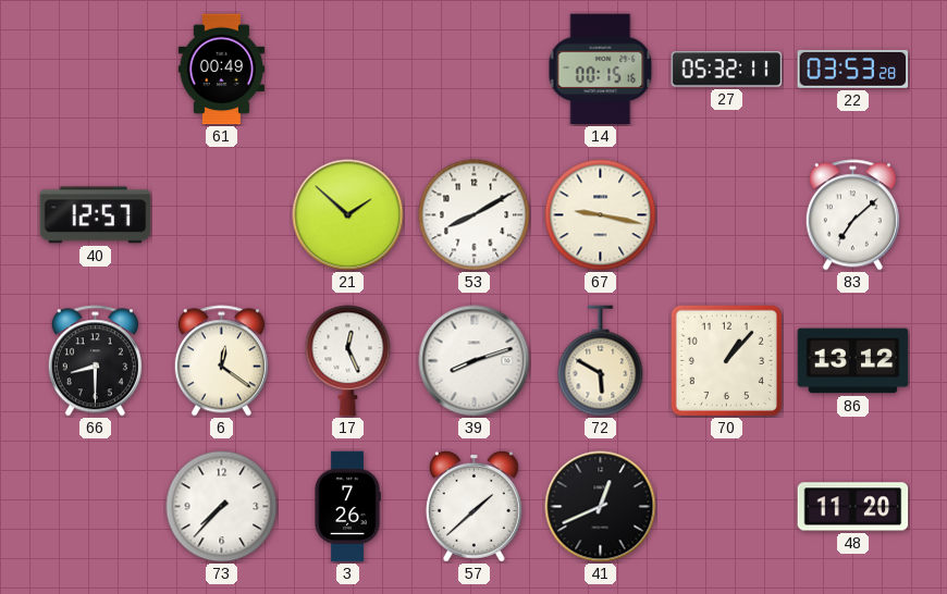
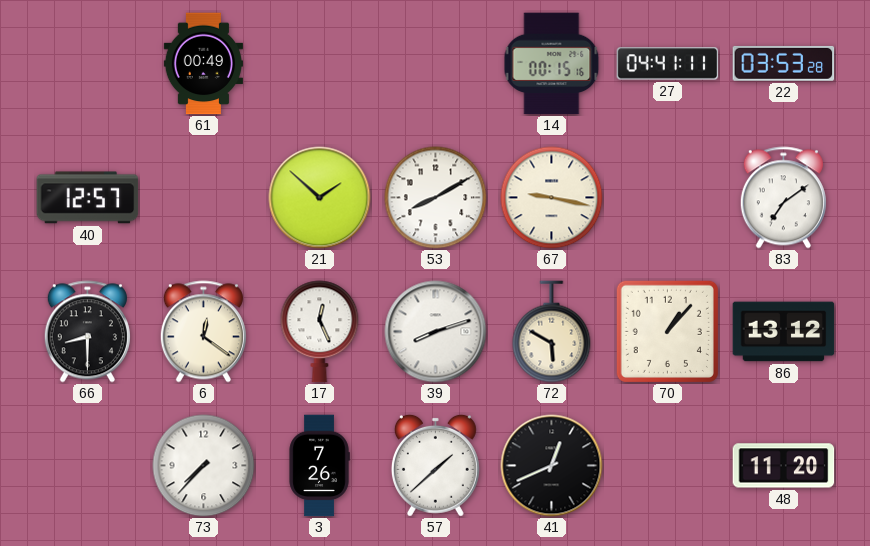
27: 05:32 -> 04:41
83: 7:08 -> 7:09
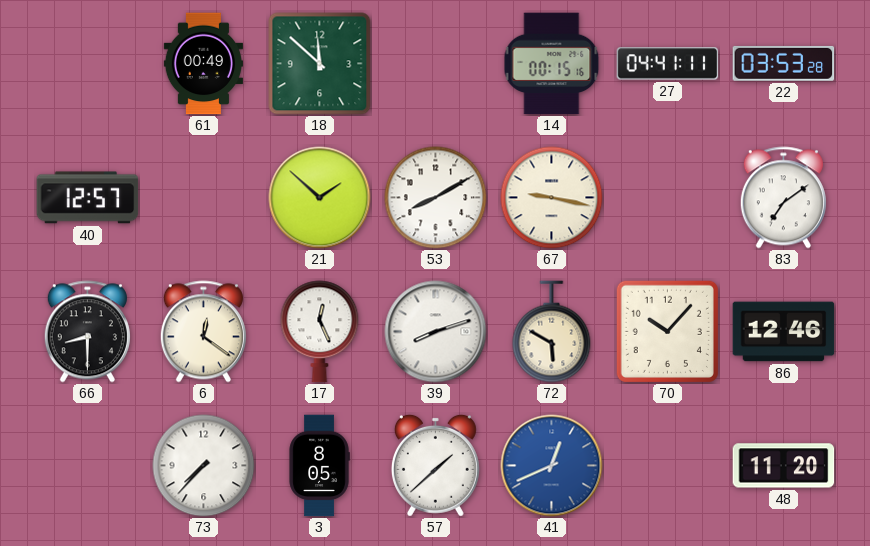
18: none -> 11:52
70: 1:07 -> 10:07
86: 13:12 -> 12:46
3: 7:26 -> 8:05
41 dial: black -> blue
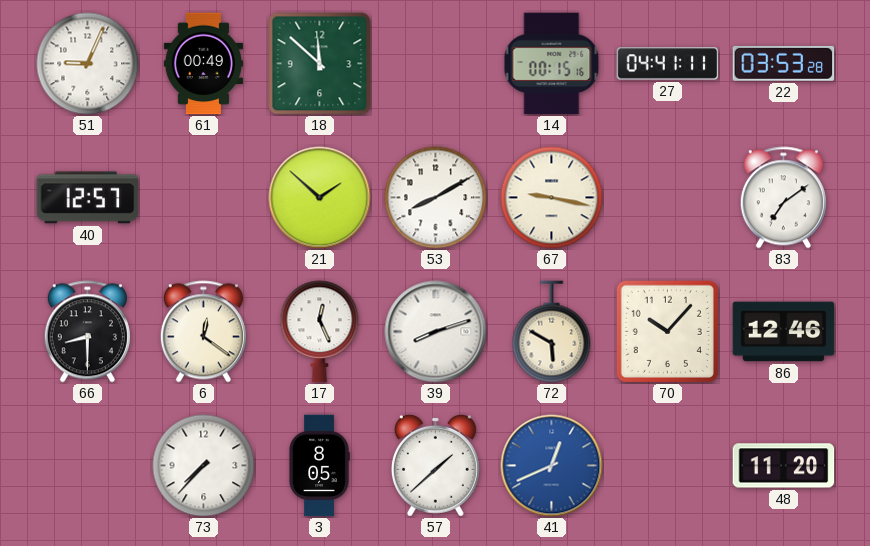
51: none -> 9:04
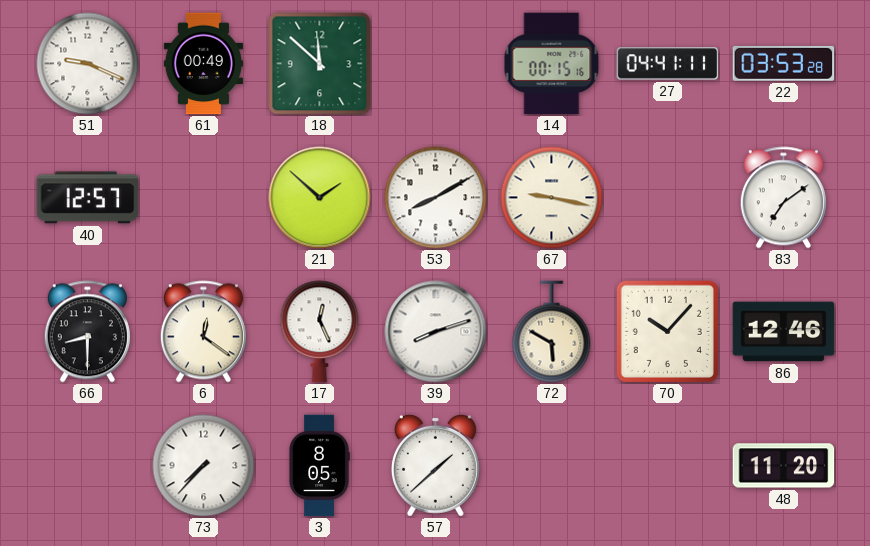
51: 9:04 -> 9:19
41: 12:41 -> none
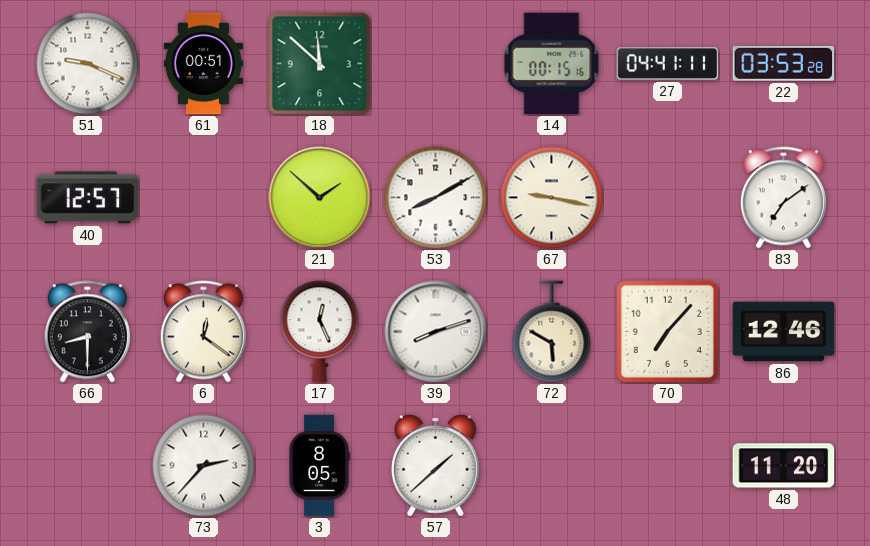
61: 00:49 -> 00:51
70: 10:07 -> 7:07
73: 7:37 -> 2:37
